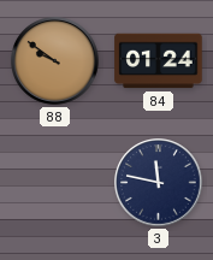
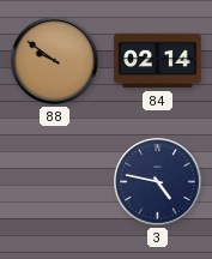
84: 01:24 -> 02:14
3: 11:47 -> 4:47
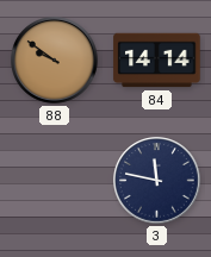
84: 02:14 -> 14:14
3: 4:47 -> 11:47
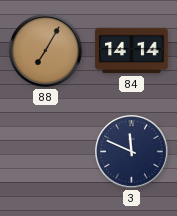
88: 9:51 -> 7:05
3: 11:47 -> 11:49
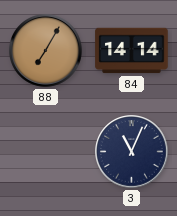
3: 11:49 -> 11:04
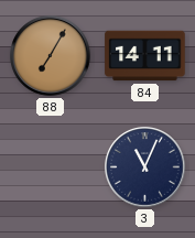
84: 14:14 -> 14:11
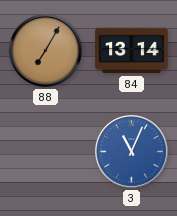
84: 14:11 -> 13:14
3 dial: navy -> blue
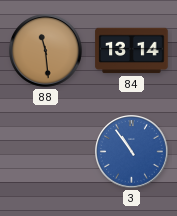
88: 7:05 -> 11:29
3: 11:04 -> 10:54
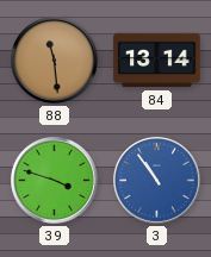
39: none -> 3:48
